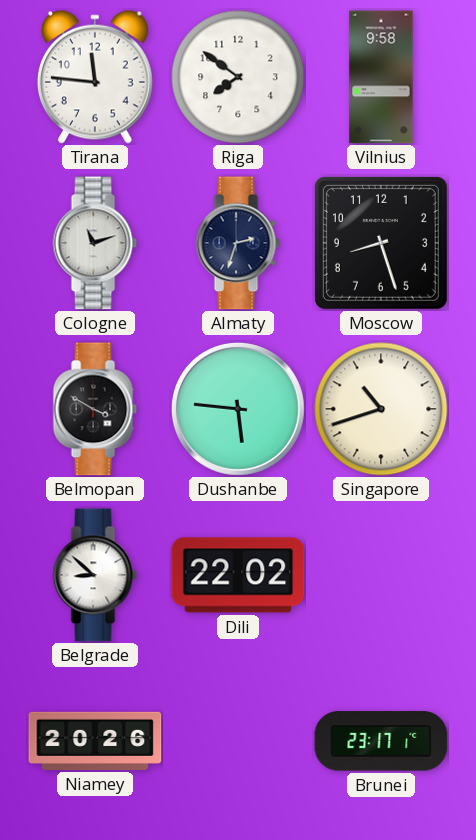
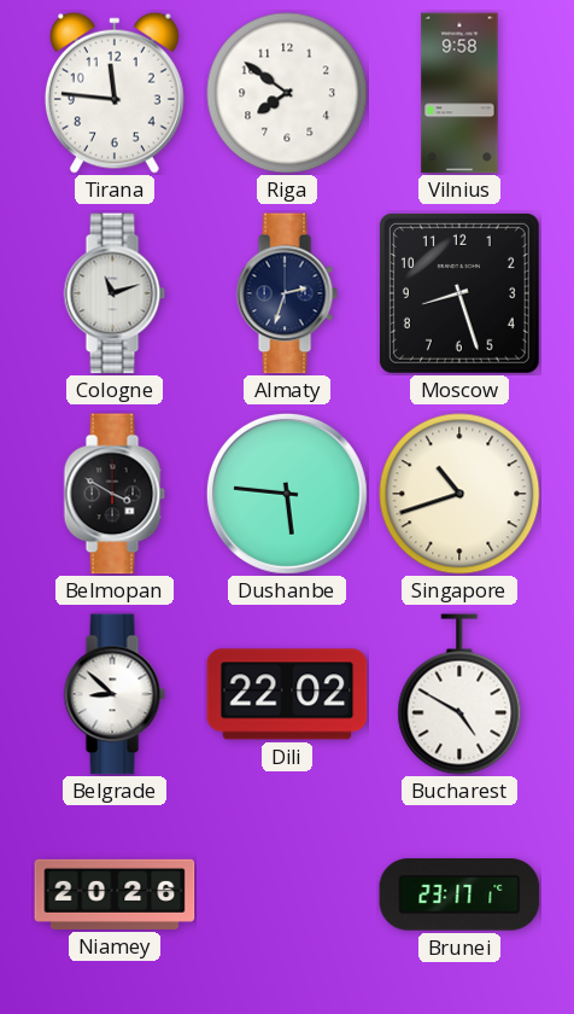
Bucharest: none -> 4:50
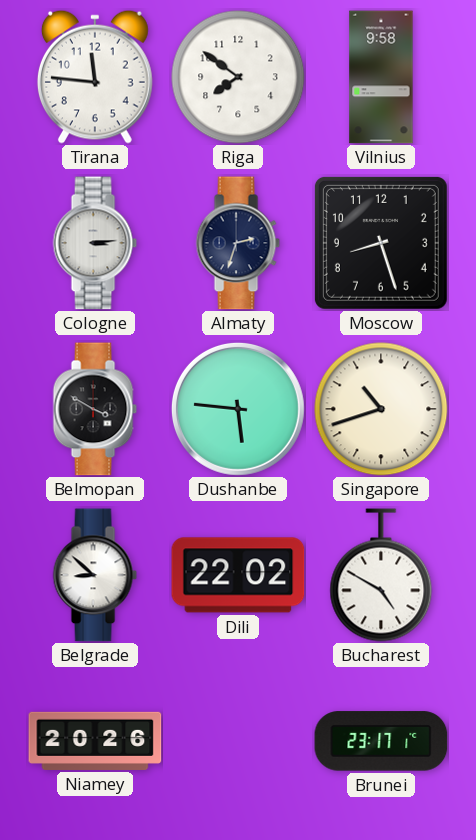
Cologne: 11:12 -> 3:14
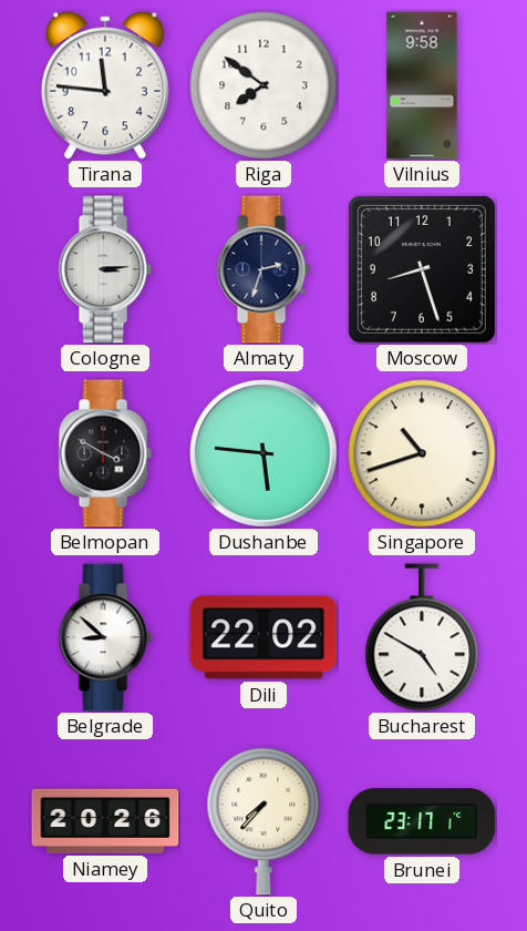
Quito: none -> 7:37
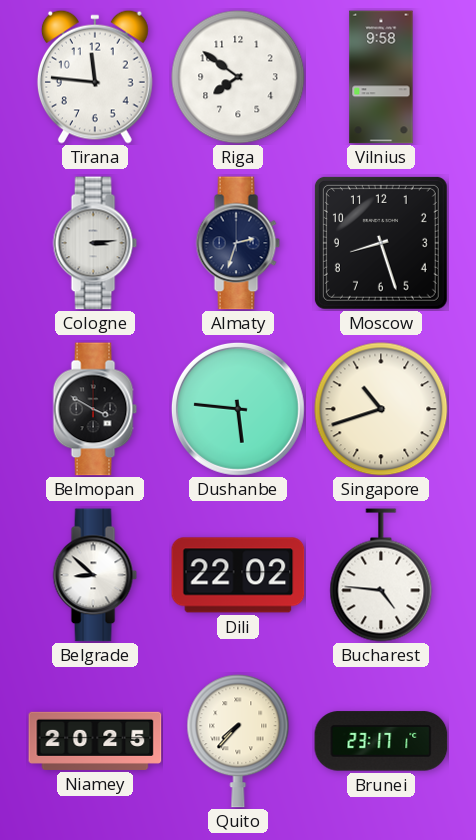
Bucharest: 4:50 -> 4:46
Niamey: 20:26 -> 20:25
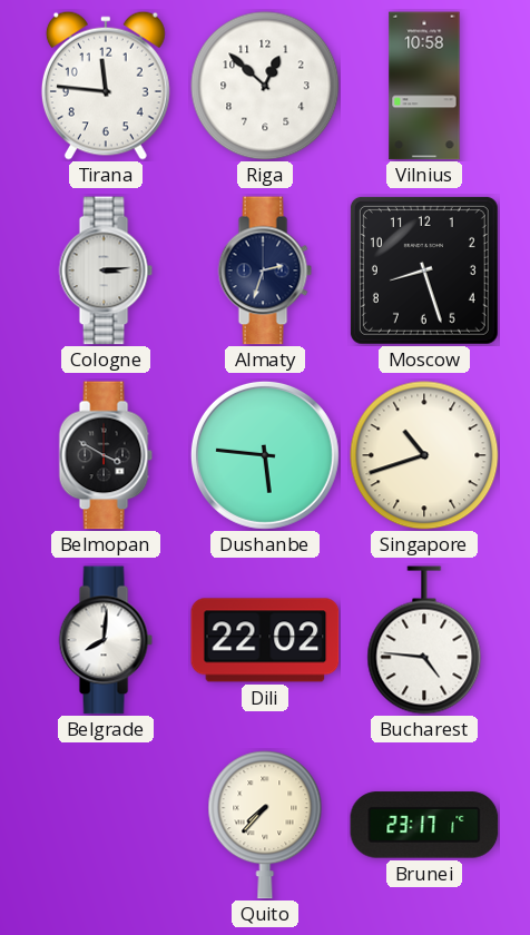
Riga: 7:51 -> 12:52
Vilnius: 9:58 -> 10:58
Belgrade: 8:52 -> 8:01
Niamey: 20:25 -> none
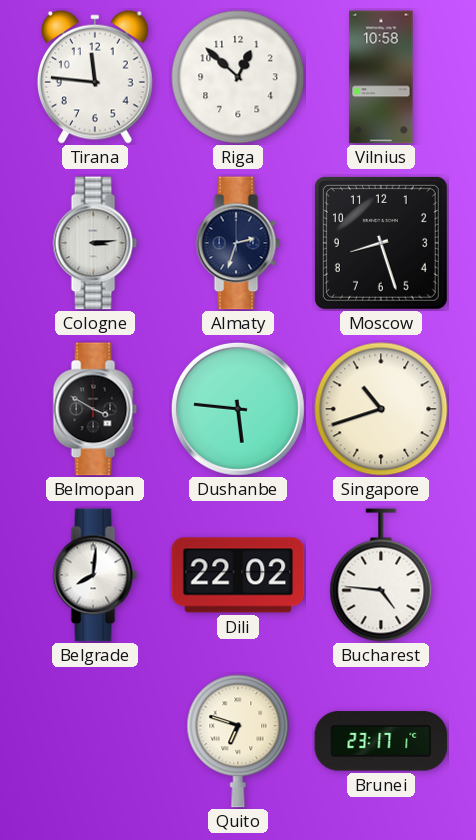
Quito: 7:37 -> 6:48
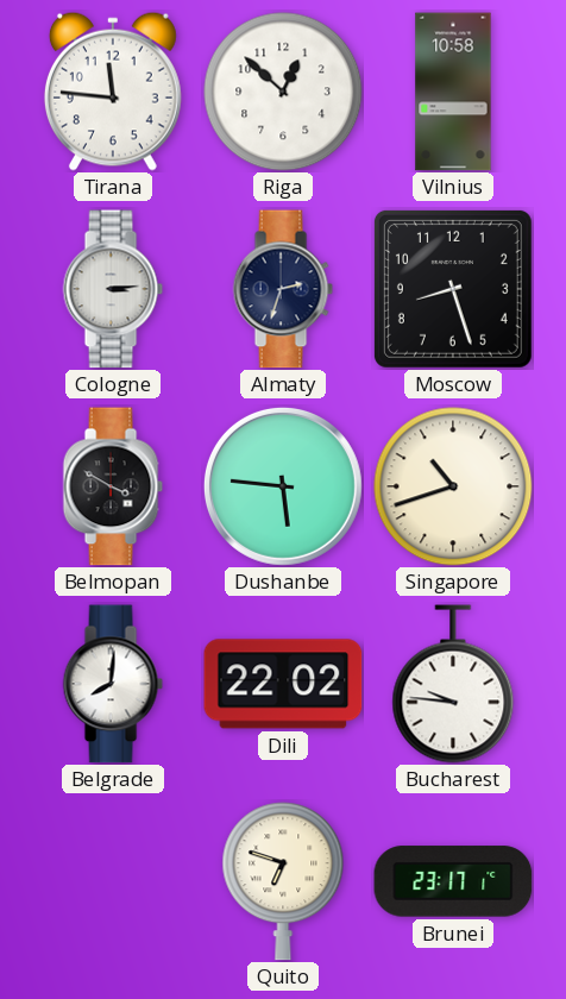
Bucharest: 4:46 -> 9:46
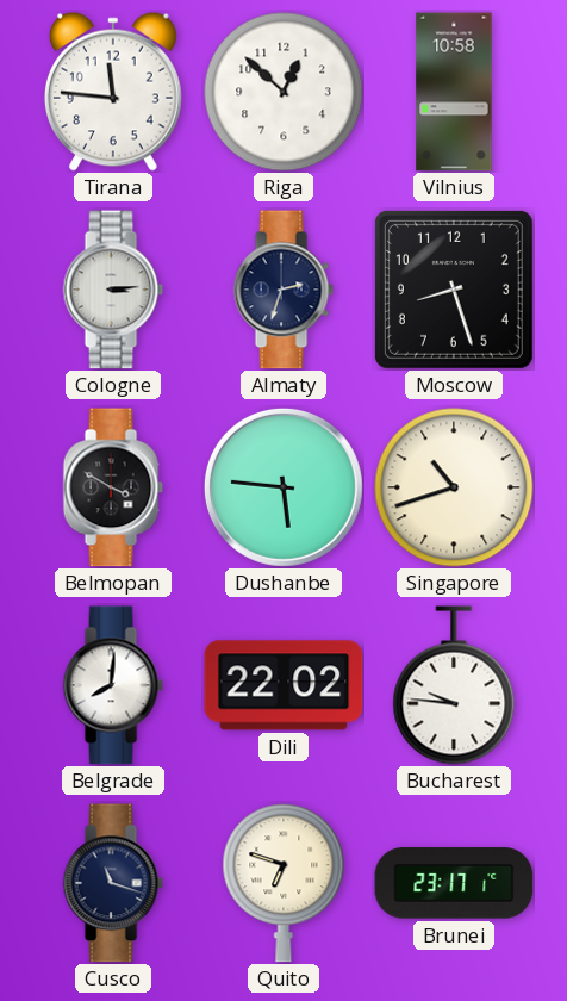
Cusco: none -> 11:18
